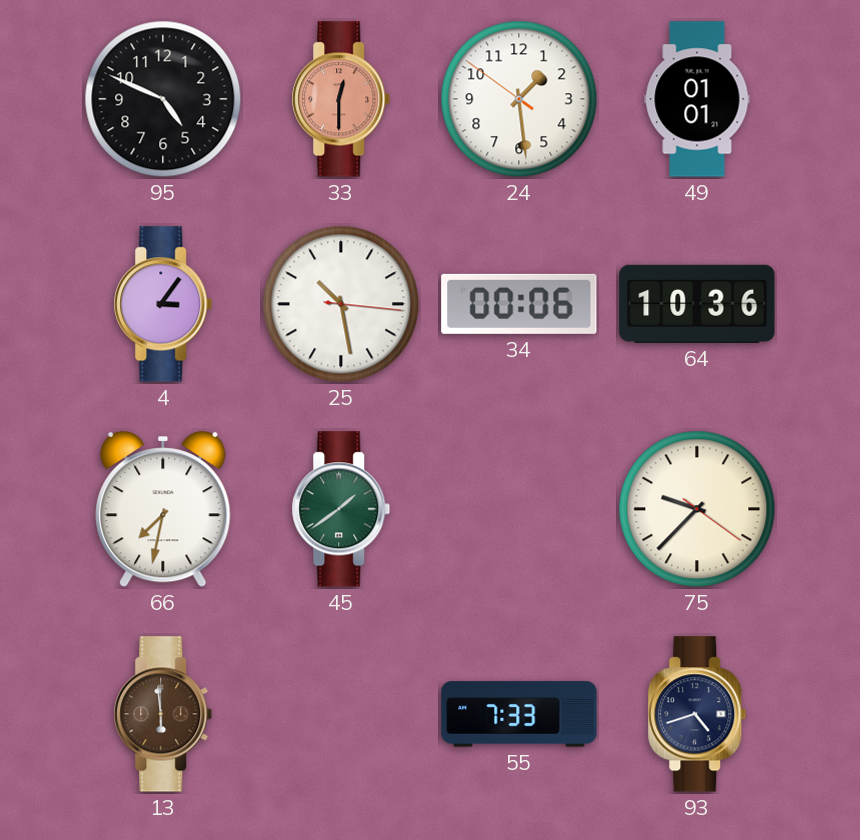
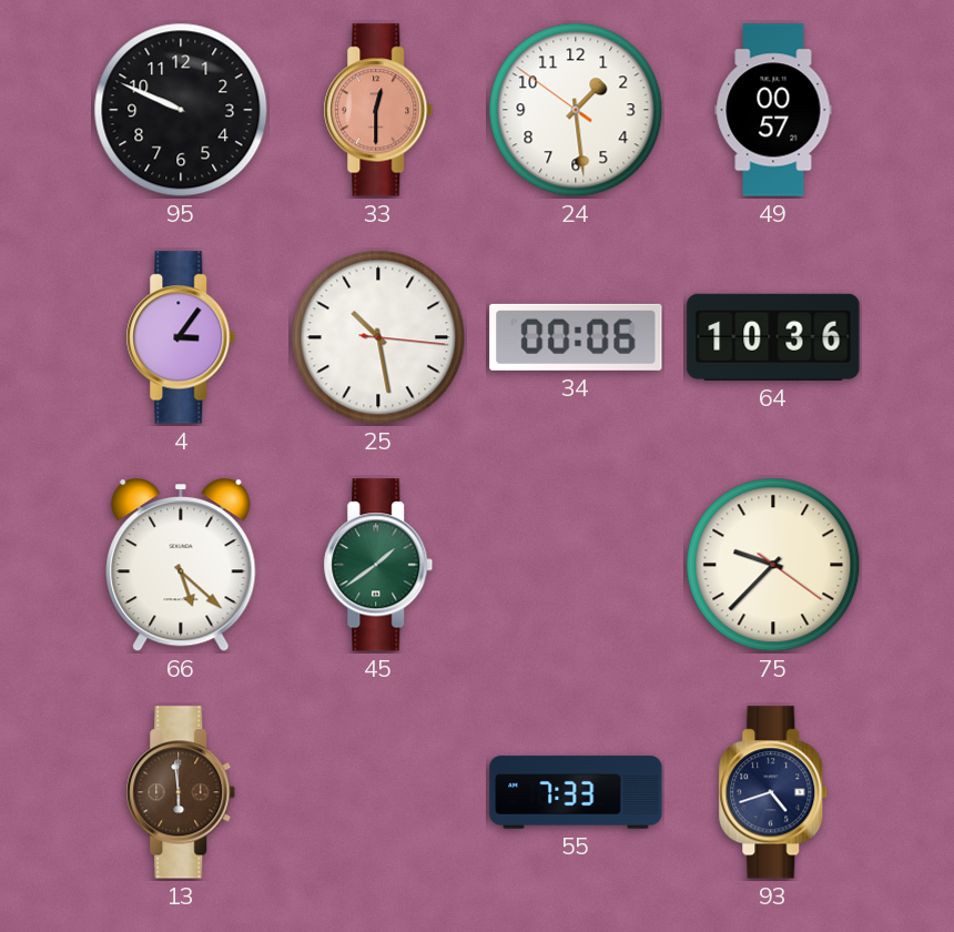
95: 4:49 -> 9:49
49: 01:01 -> 00:57
66: 7:32 -> 5:22
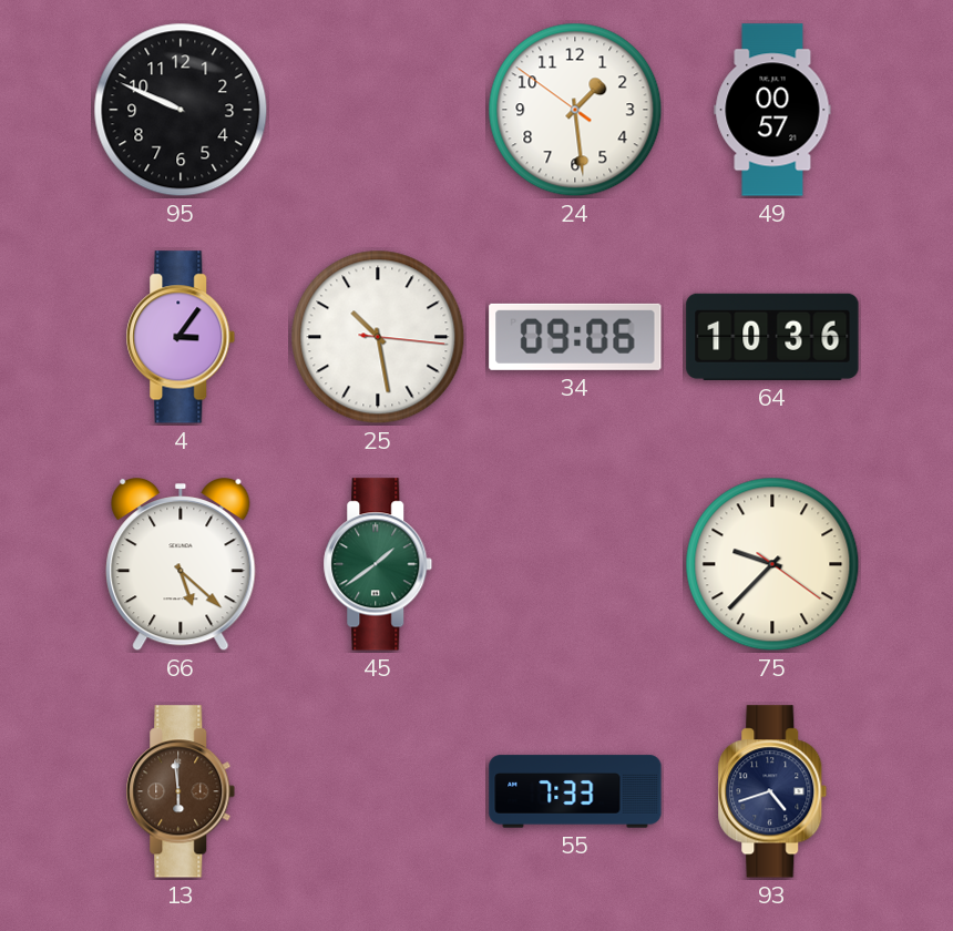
33: 12:30 -> none
34: 00:06 -> 09:06
